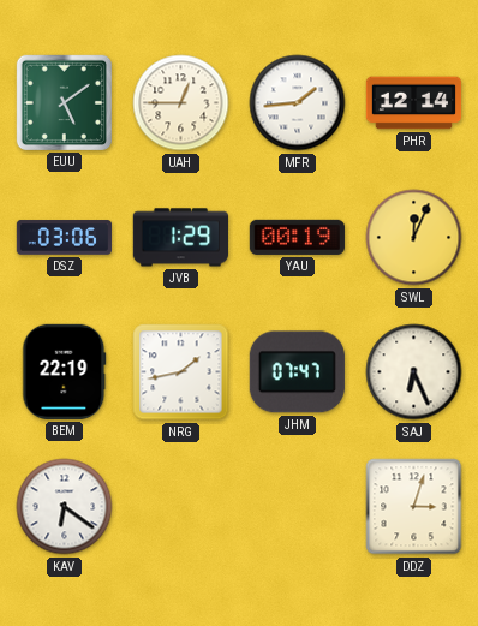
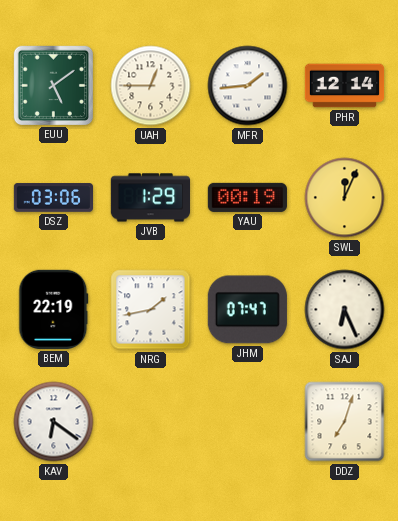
DDZ: 3:03 -> 7:03
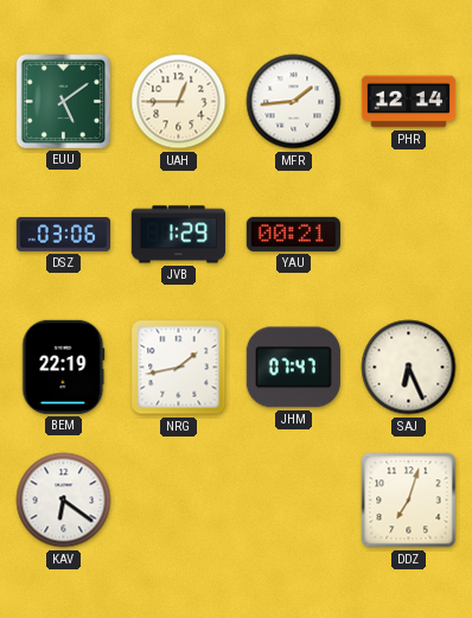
YAU: 00:19 -> 00:21
SWL: 12:04 -> none
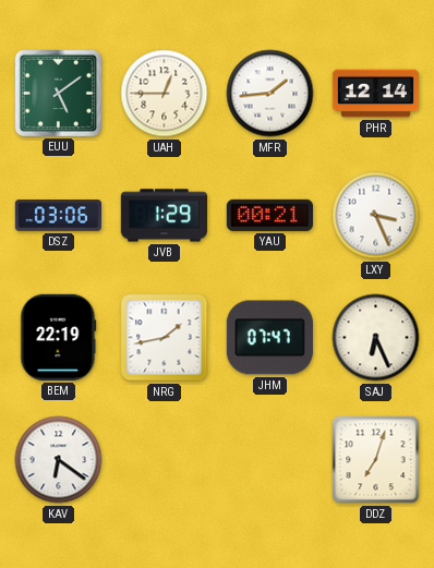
LXY: none -> 3:26
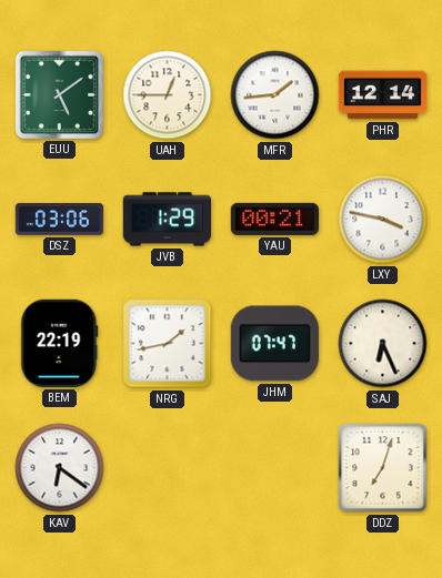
LXY: 3:26 -> 3:47
